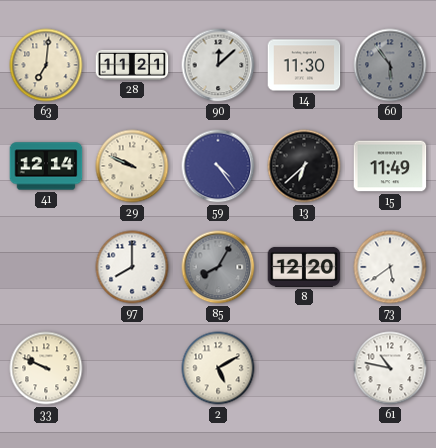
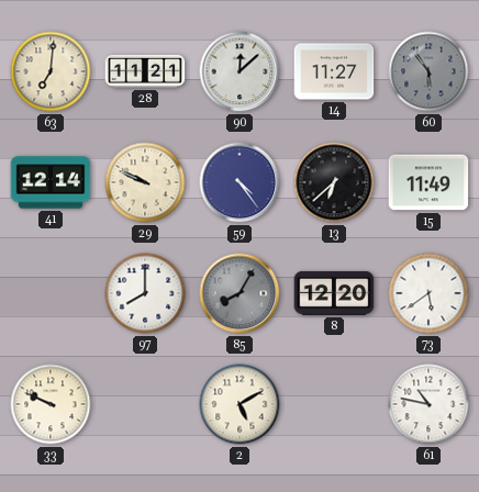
14: 11:30 -> 11:27
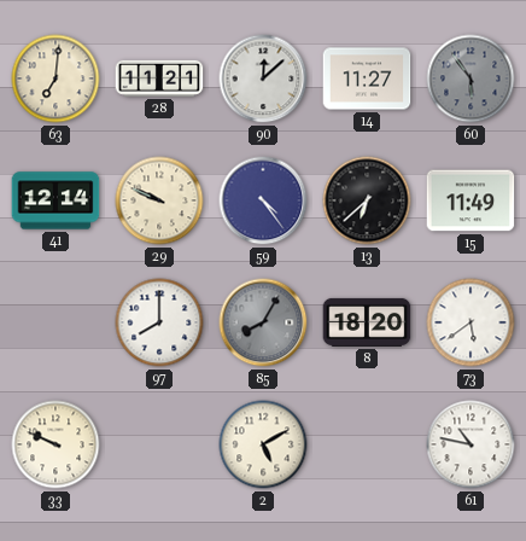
8: 12:20 -> 18:20
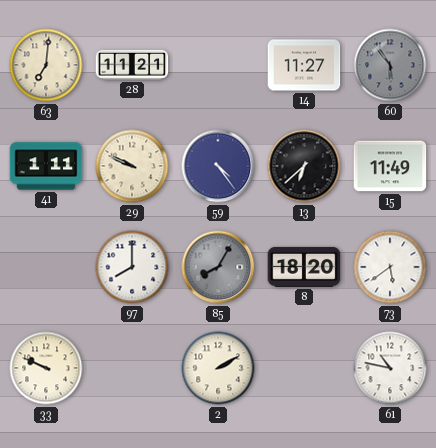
90: 12:08 -> none
41: 12:14 -> 1:11
2: 5:10 -> 2:10
